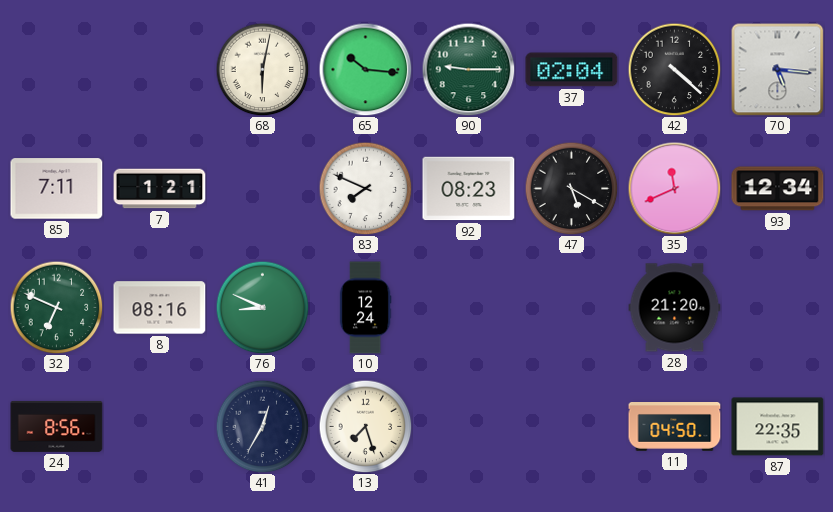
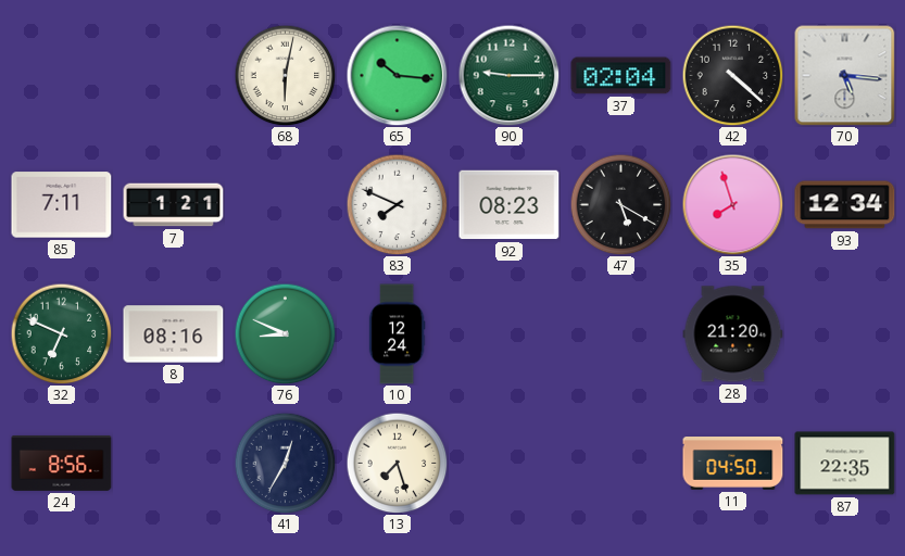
35: 11:41 -> 7:57
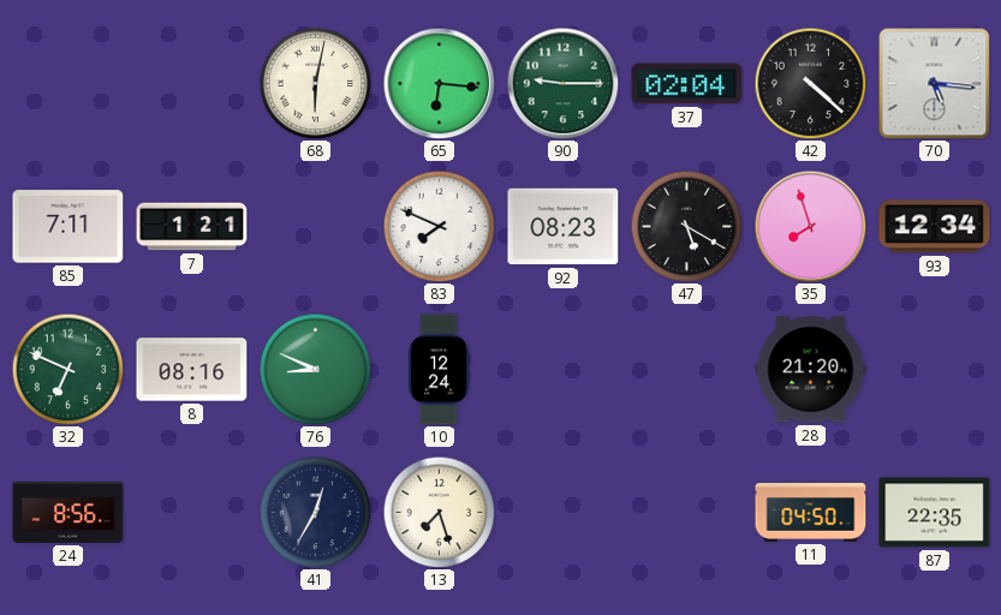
65: 10:16 -> 6:16
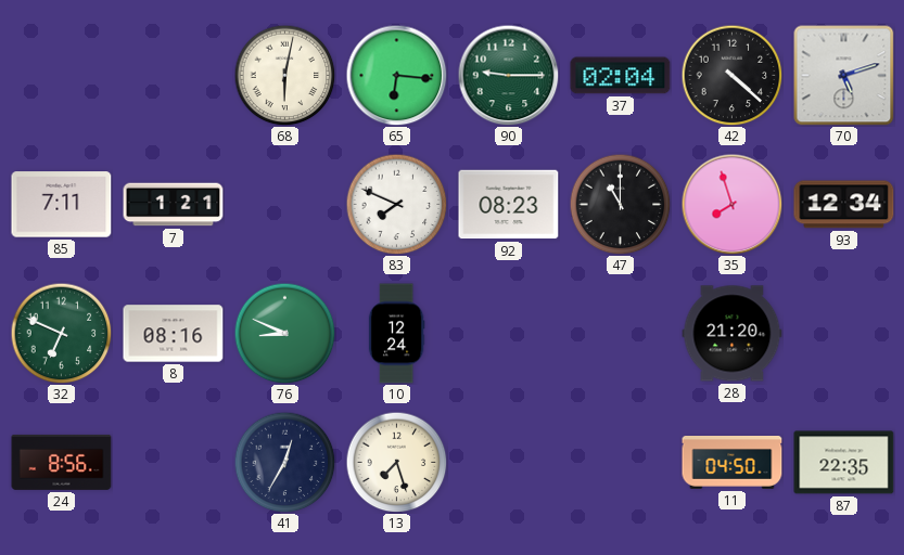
70: 5:16 -> 5:12
47: 5:20 -> 11:00
